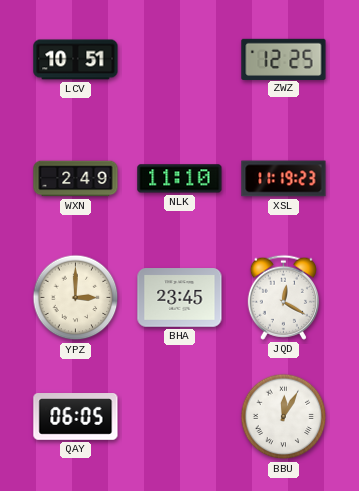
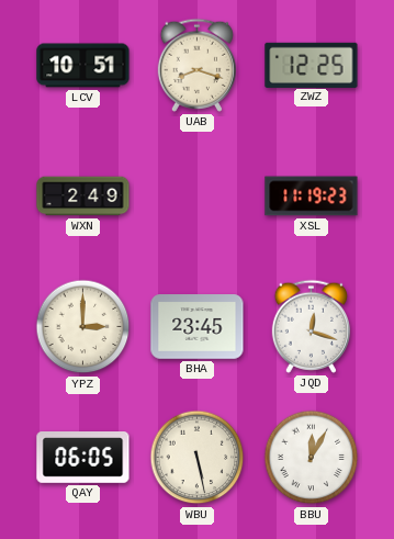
UAB: none -> 8:18
NLK: 11:10 -> none
JQD: 12:20 -> 12:18
WBU: none -> 5:28
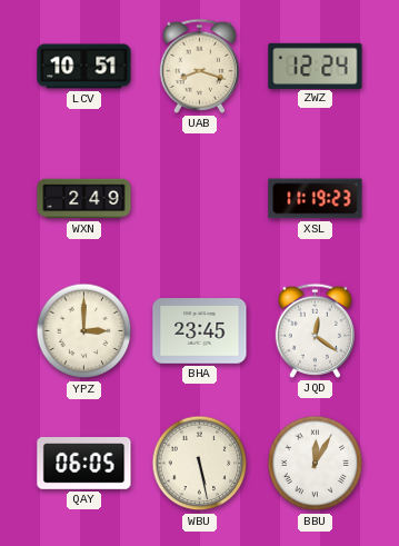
ZWZ: 12:25 -> 12:24
JQD: 12:18 -> 12:21
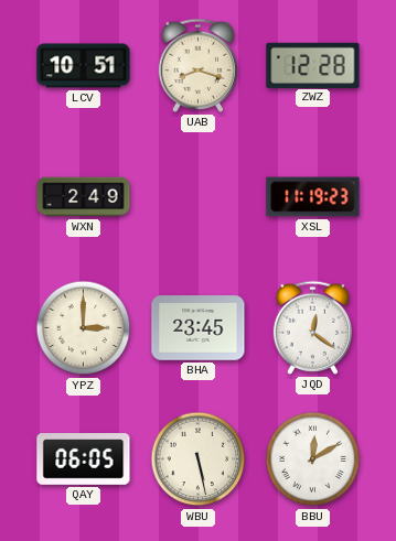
ZWZ: 12:24 -> 12:28
BBU: 12:05 -> 12:10
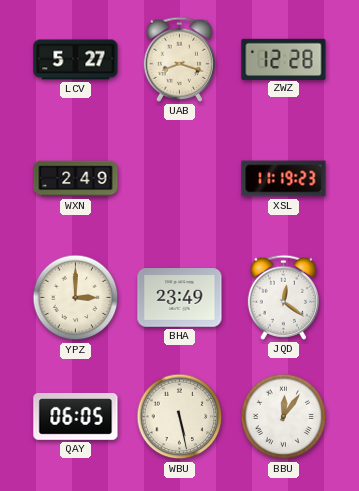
LCV: 10:51 -> 5:27
BHA: 23:45 -> 23:49
BBU: 12:10 -> 12:06
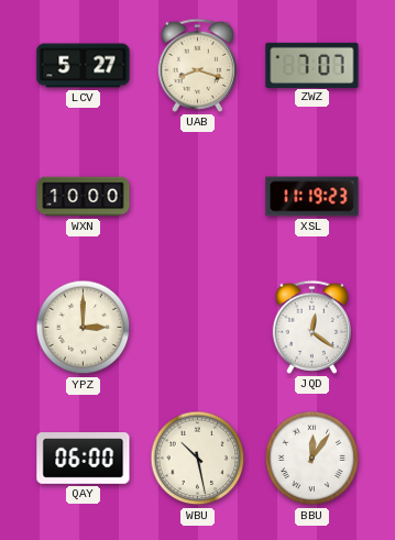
ZWZ: 12:28 -> 7:07
WXN: 2:49 -> 10:00
BHA: 23:49 -> none
QAY: 06:05 -> 06:00
WBU: 5:28 -> 10:28
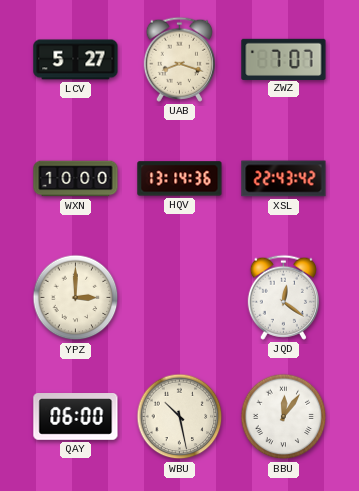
HQV: none -> 13:14
XSL: 11:19 -> 22:43
